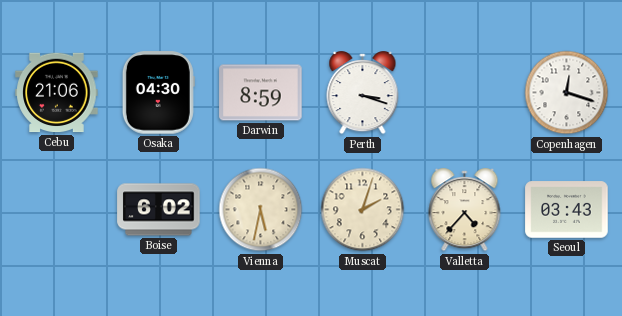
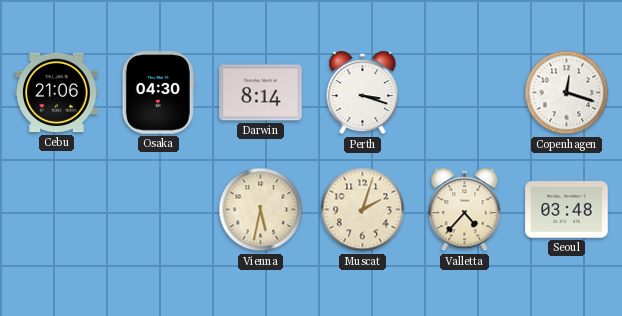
Darwin: 8:59 -> 8:14
Boise: 6:02 -> none
Seoul: 03:43 -> 03:48
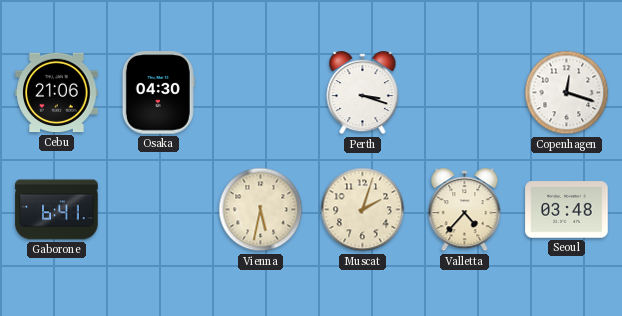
Darwin: 8:14 -> none
Gaborone: none -> 6:41
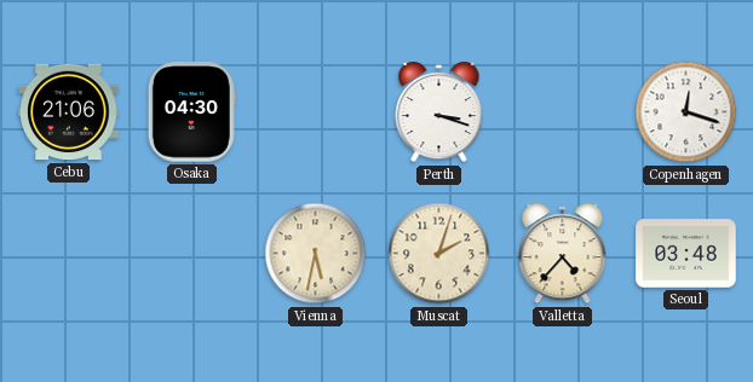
Gaborone: 6:41 -> none
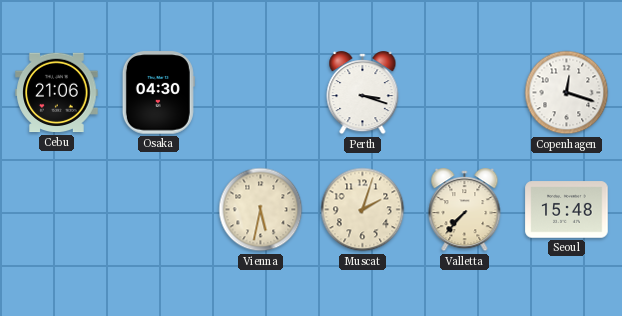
Valletta: 4:37 -> 7:37
Seoul: 03:48 -> 15:48
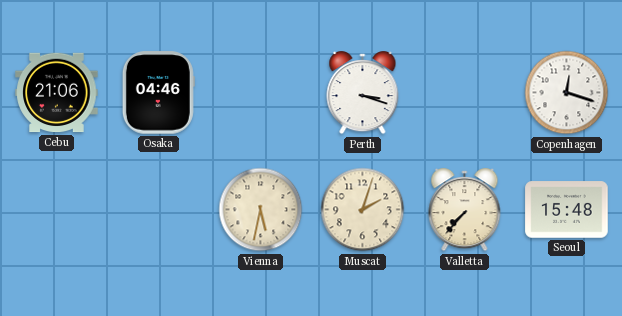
Osaka: 04:30 -> 04:46
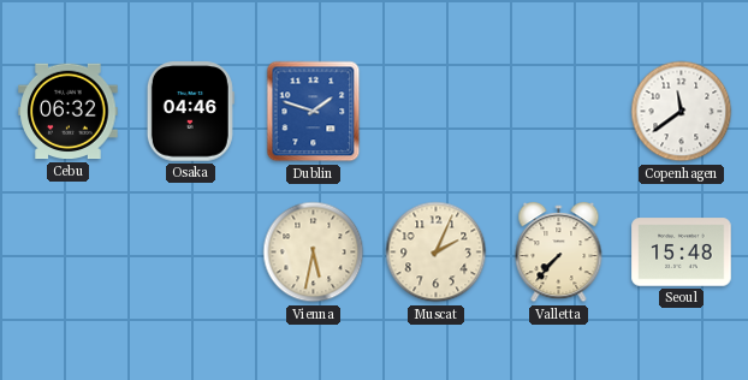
Cebu: 21:06 -> 06:32
Dublin: none -> 1:48
Perth: 3:18 -> none
Copenhagen: 12:18 -> 11:39
Muscat: 2:03 -> 2:04
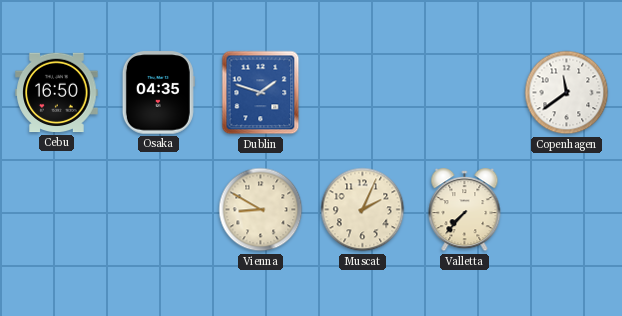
Cebu: 06:32 -> 16:50
Osaka: 04:46 -> 04:35
Vienna: 5:32 -> 8:50
Seoul: 15:48 -> none
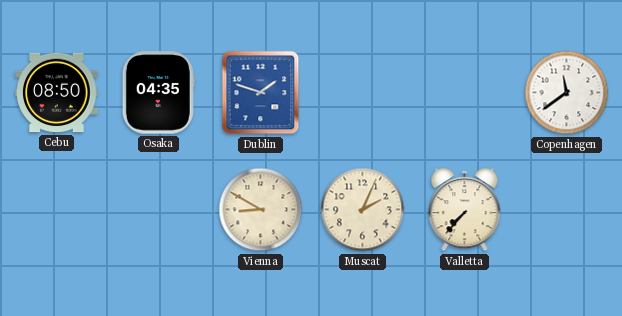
Cebu: 16:50 -> 08:50
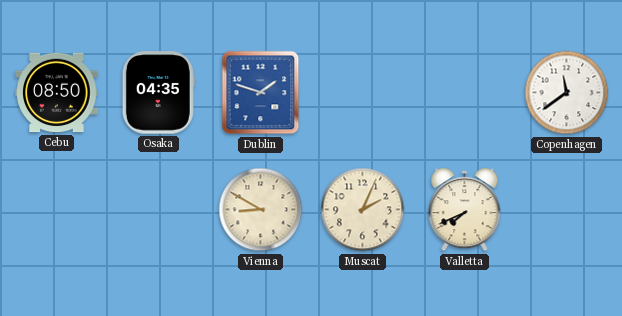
Valletta: 7:37 -> 7:41
